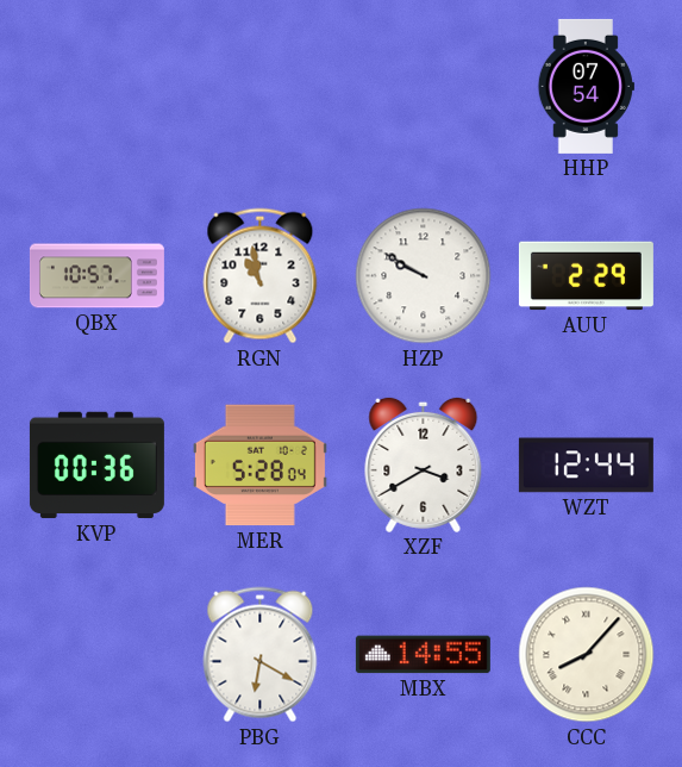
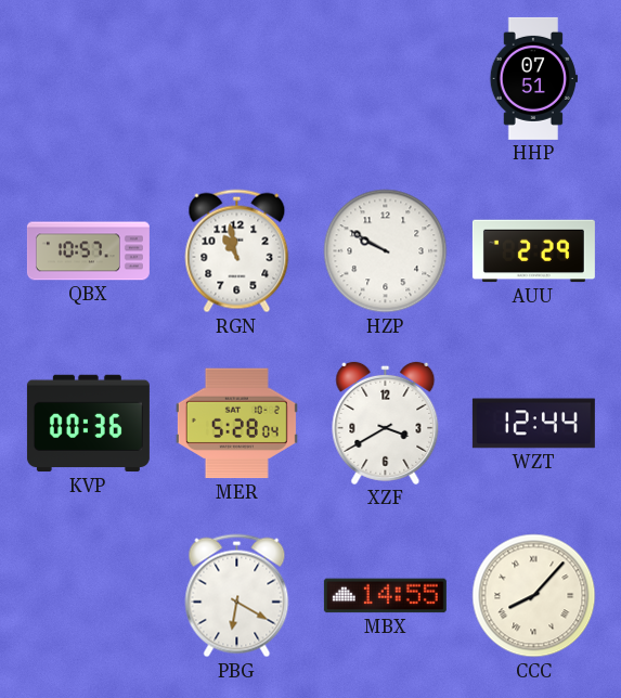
HHP: 07:54 -> 07:51
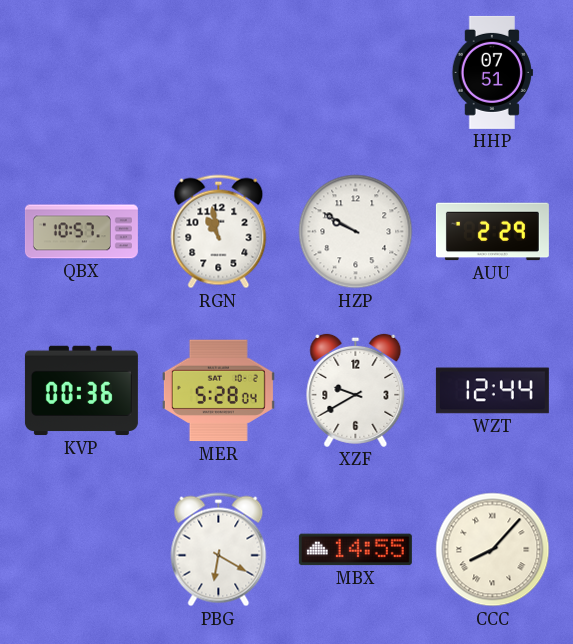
XZF: 3:40 -> 9:40
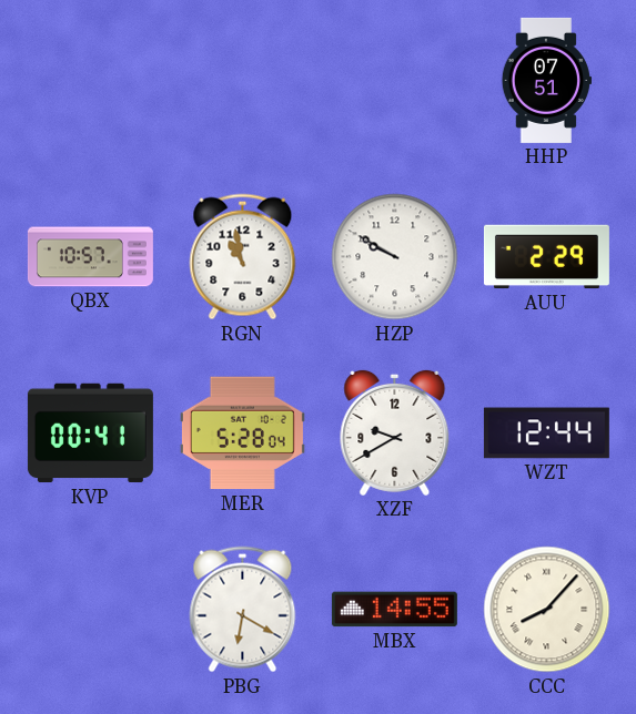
KVP: 00:36 -> 00:41
